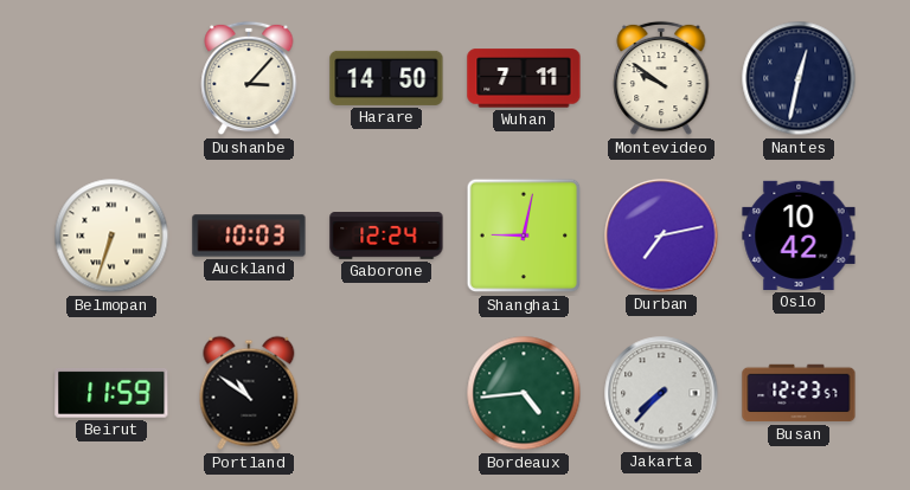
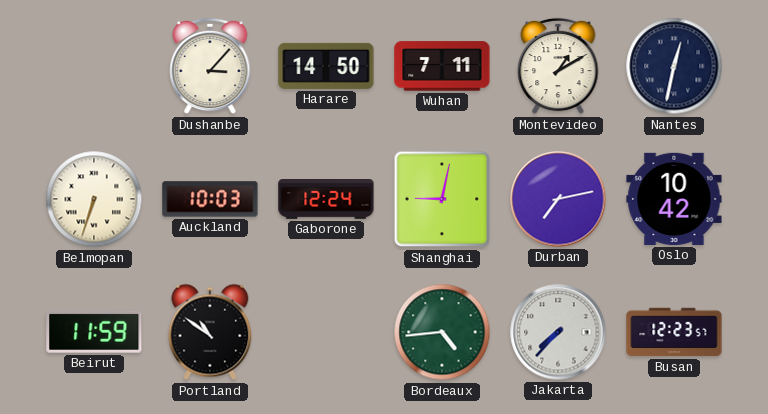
Montevideo: 9:51 -> 1:10
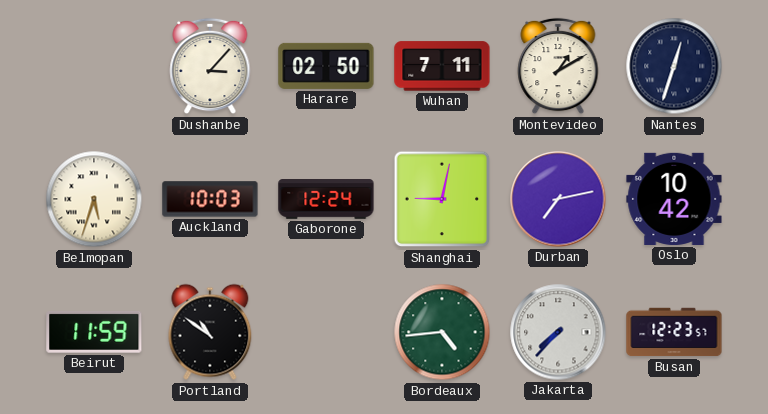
Harare: 14:50 -> 02:50
Nantes: 12:32 -> 12:33
Belmopan: 6:33 -> 5:33
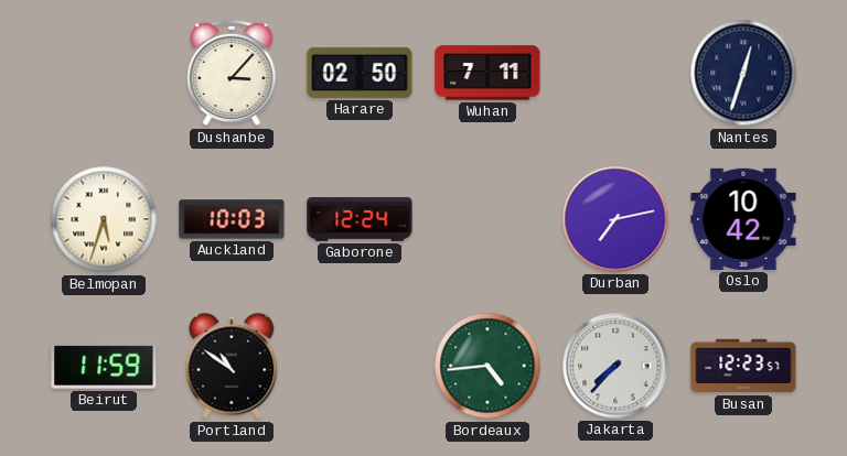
Montevideo: 1:10 -> none
Shanghai: 9:02 -> none
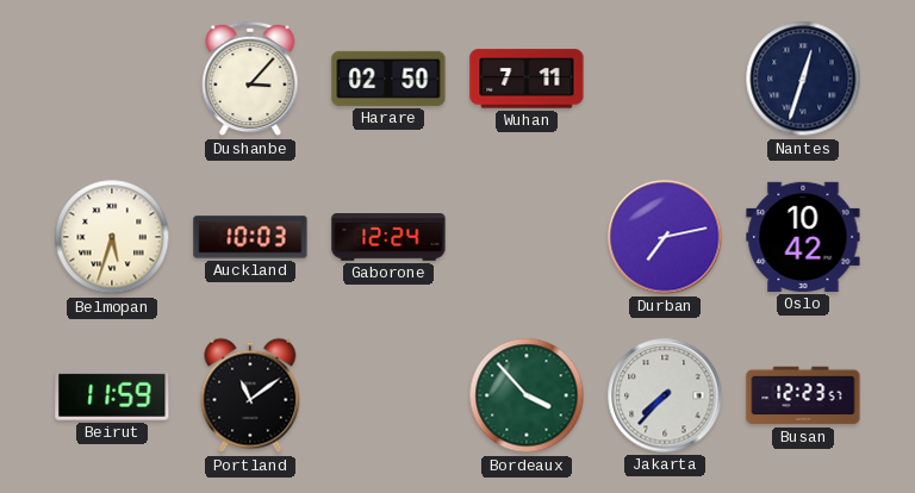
Portland: 10:51 -> 11:09
Bordeaux: 4:44 -> 3:53
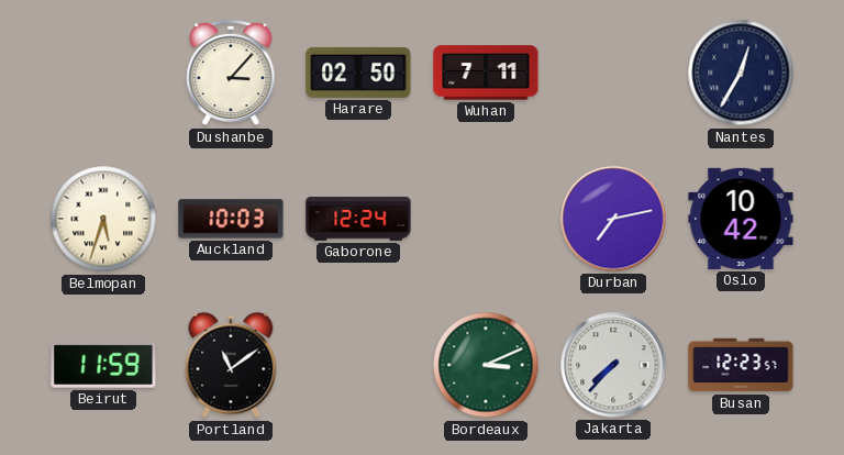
Nantes: 12:33 -> 12:35
Bordeaux: 3:53 -> 3:11
